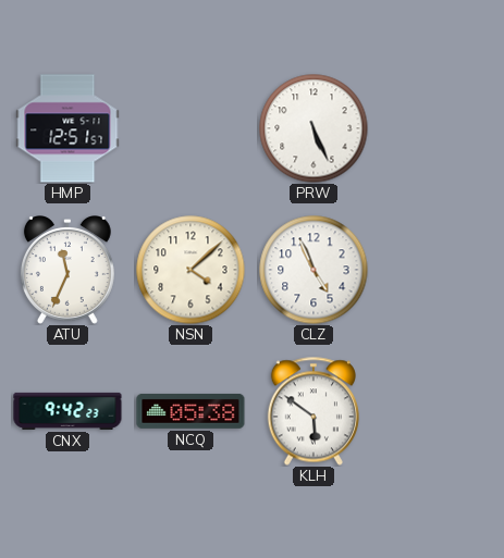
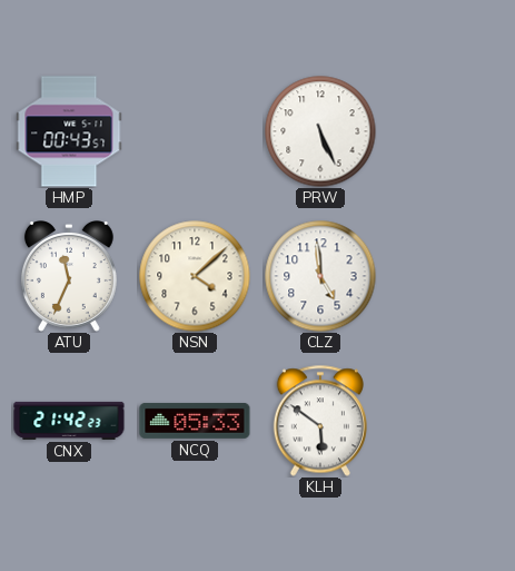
HMP: 12:51 -> 00:43
CLZ: 4:56 -> 4:59
CNX: 9:42 -> 21:42
NCQ: 05:38 -> 05:33
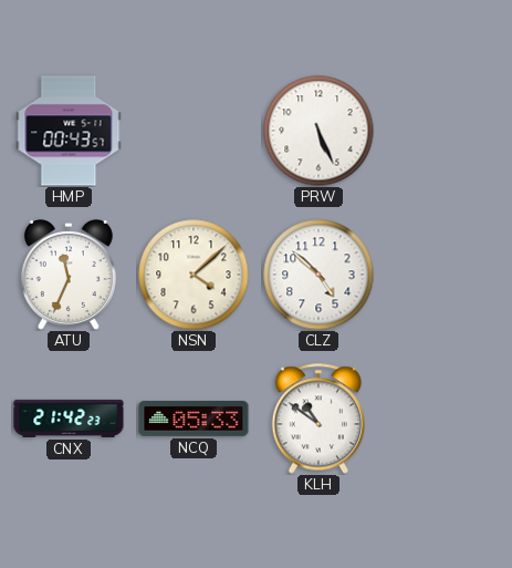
CLZ: 4:59 -> 4:52
KLH: 5:51 -> 10:51
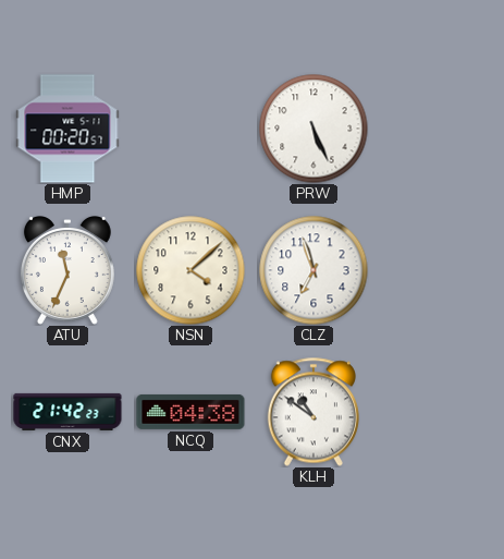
HMP: 00:43 -> 00:20
CLZ: 4:52 -> 6:57
NCQ: 05:33 -> 04:38
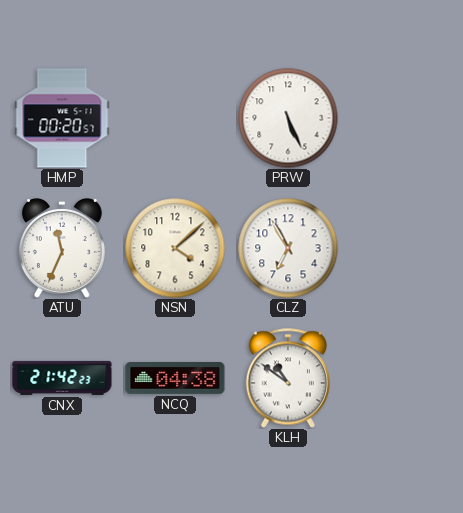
CLZ: 6:57 -> 6:55
